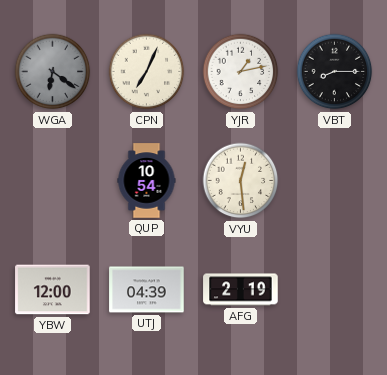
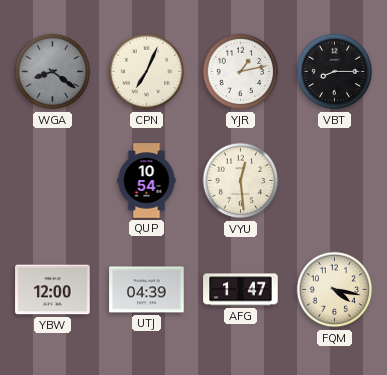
WGA: 6:21 -> 8:21
AFG: 2:19 -> 1:47
FQM: none -> 4:17
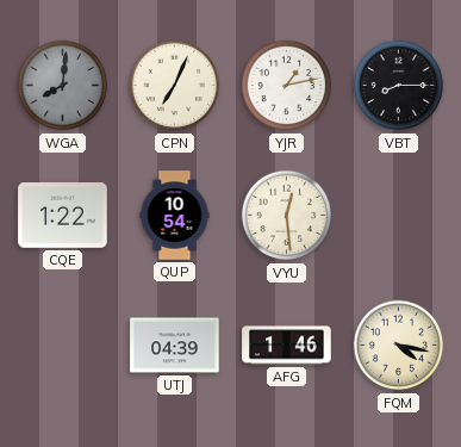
WGA: 8:21 -> 8:01
CQE: none -> 1:22
YBW: 12:00 -> none
AFG: 1:47 -> 1:46
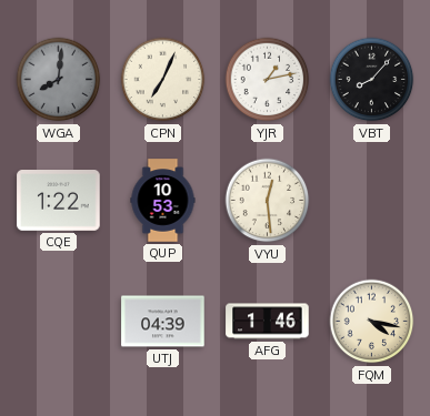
VBT: 8:15 -> 8:07
QUP: 10:54 -> 10:53
